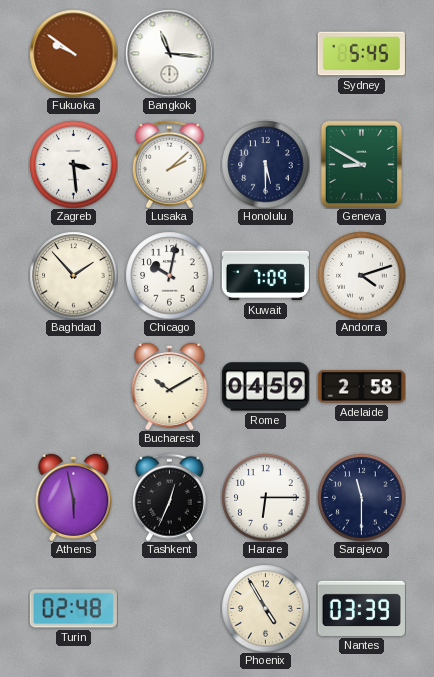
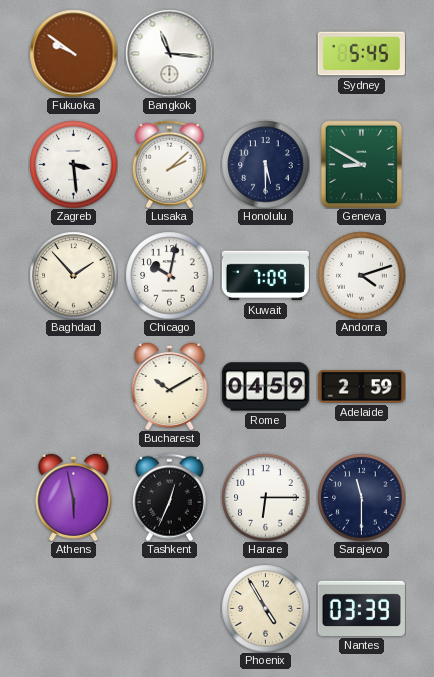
Adelaide: 2:58 -> 2:59
Turin: 02:48 -> none
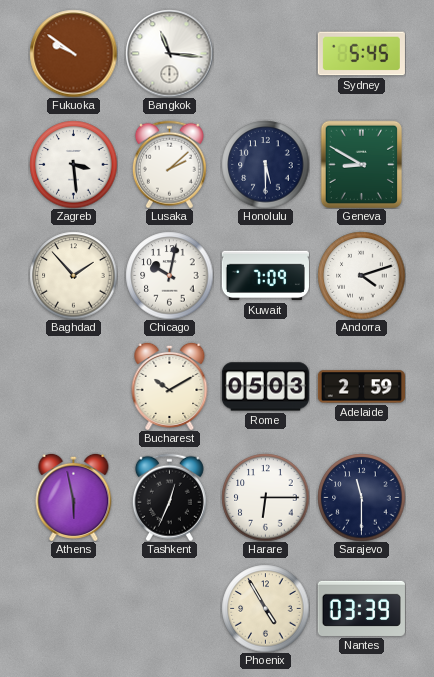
Rome: 04:59 -> 05:03
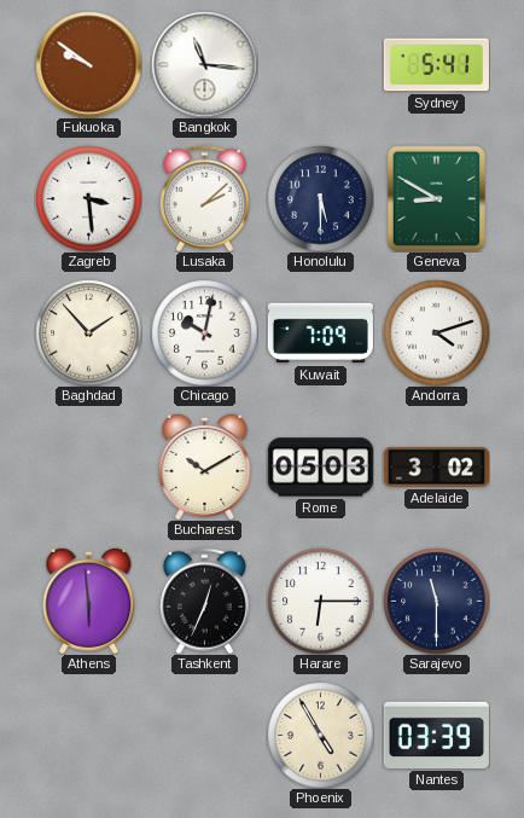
Sydney: 5:45 -> 5:41
Adelaide: 2:59 -> 3:02
Athens: 5:58 -> 5:59
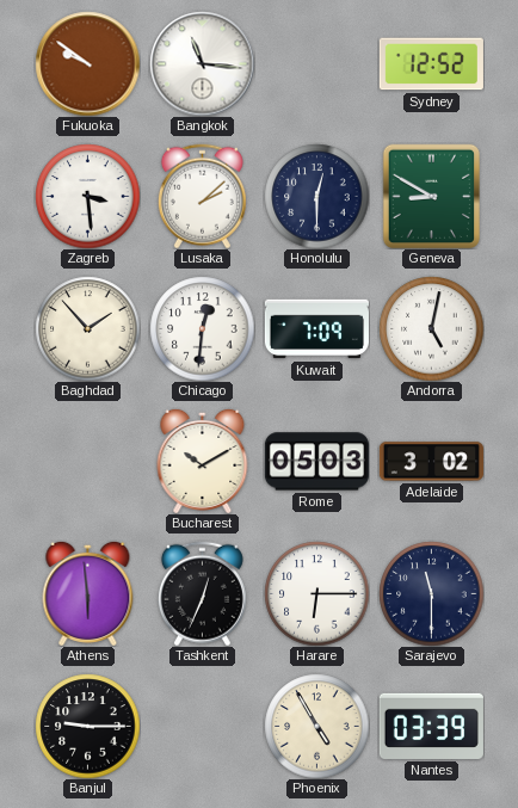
Sydney: 5:41 -> 12:52
Honolulu: 5:30 -> 12:30
Chicago: 10:02 -> 12:31
Andorra: 4:12 -> 5:02
Banjul: none -> 9:15
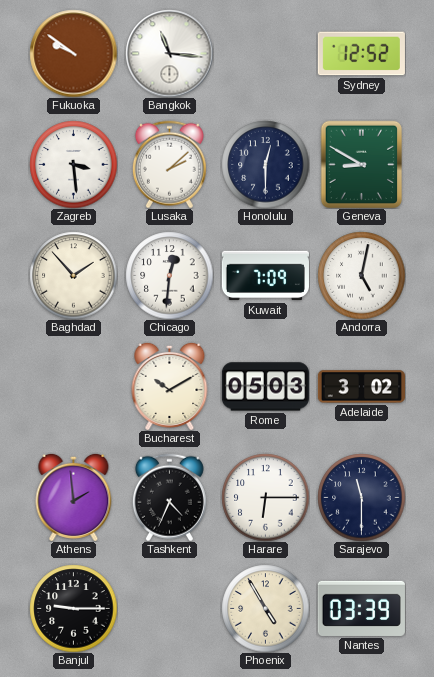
Athens: 5:59 -> 1:59
Tashkent: 12:34 -> 4:34
